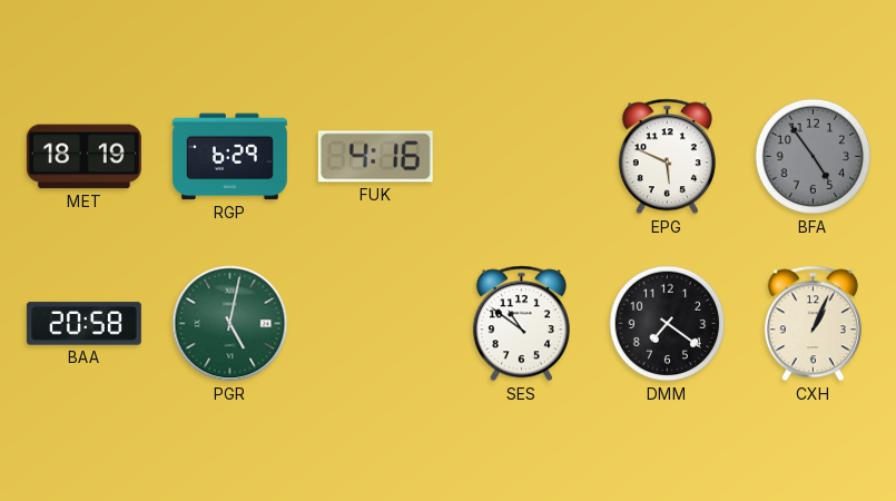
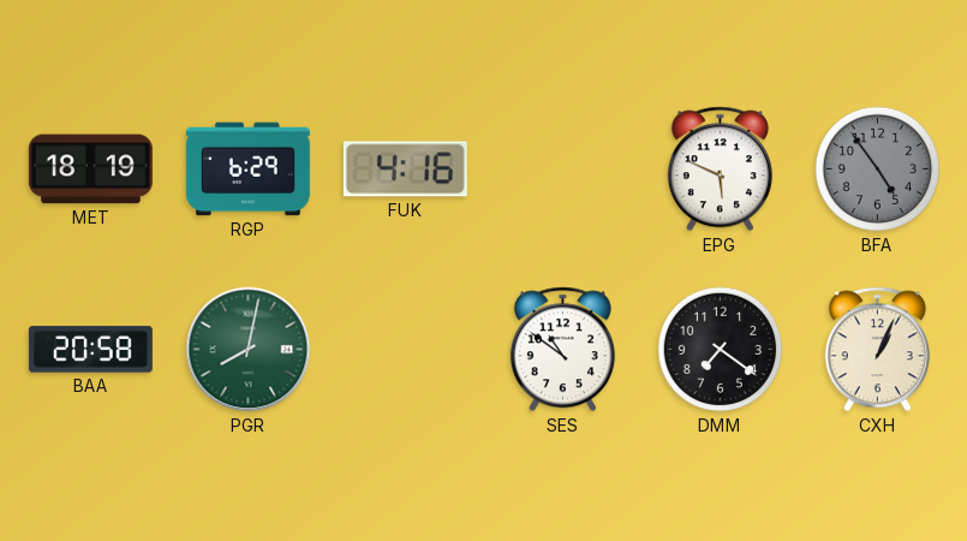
PGR: 5:02 -> 8:02
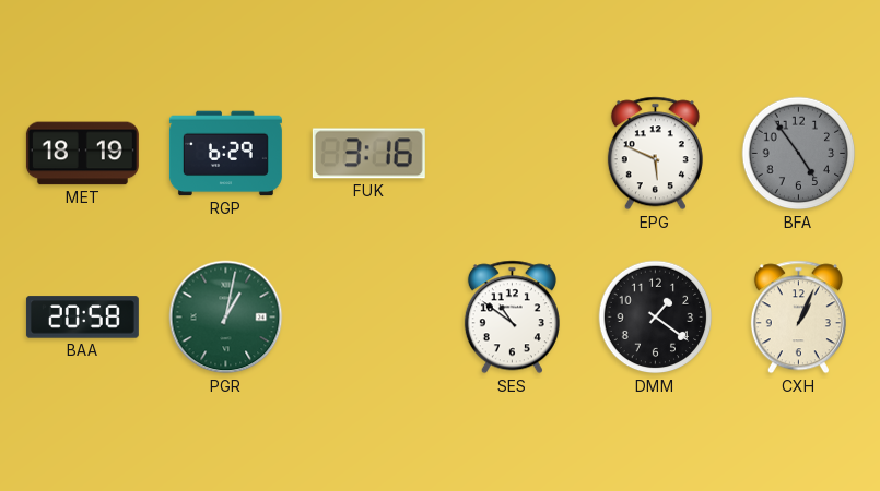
FUK: 4:16 -> 3:16
PGR: 8:02 -> 1:02
DMM: 7:21 -> 1:21
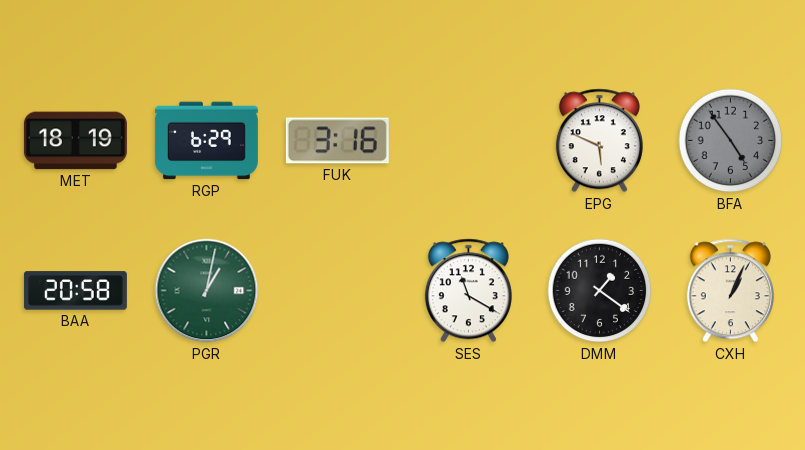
SES: 10:51 -> 11:20
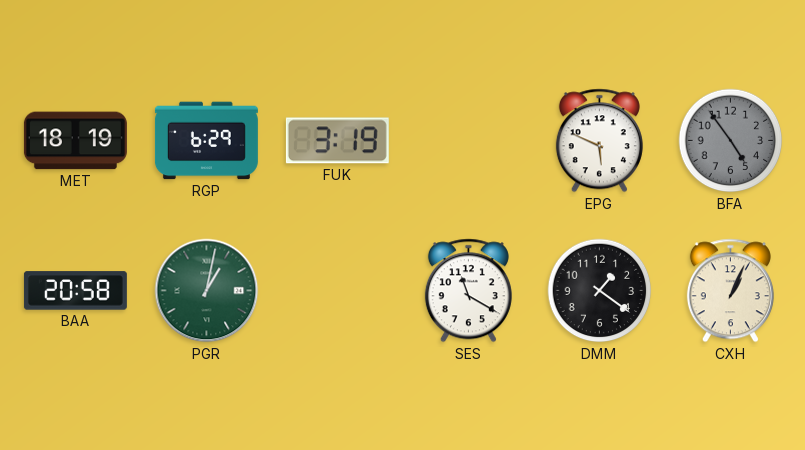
FUK: 3:16 -> 3:19
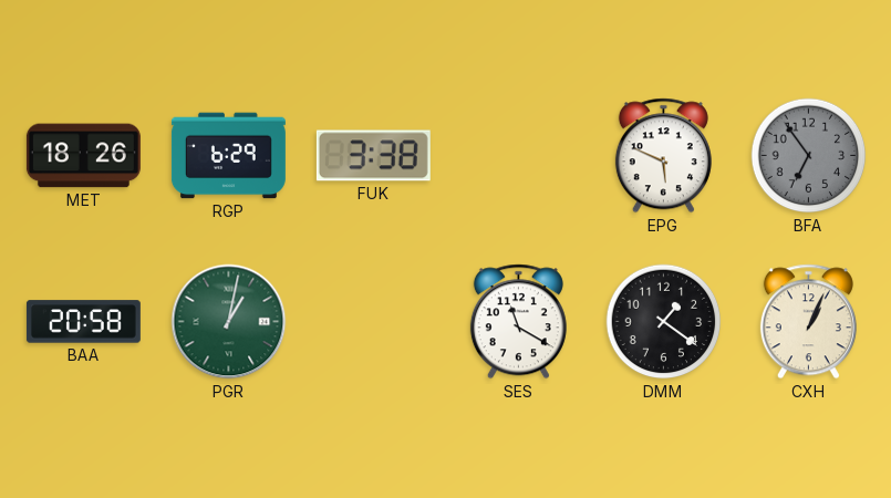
MET: 18:19 -> 18:26
FUK: 3:19 -> 3:38
BFA: 4:54 -> 6:54
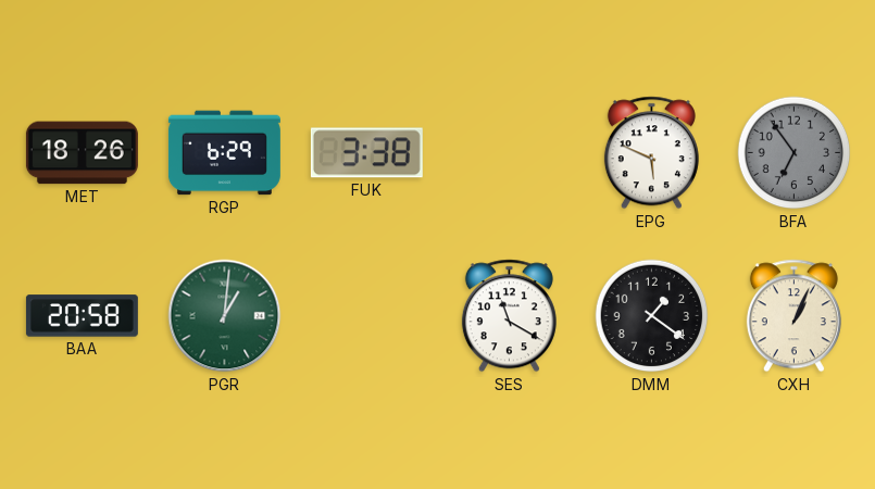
PGR: 1:02 -> 1:01
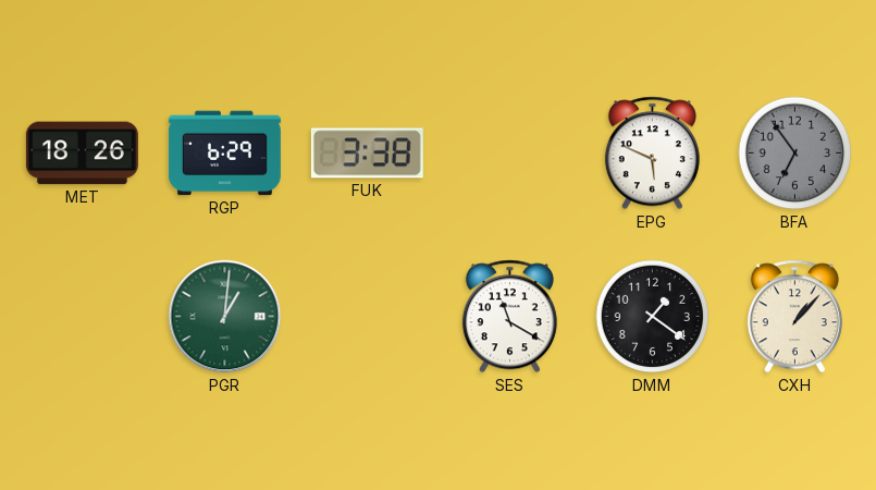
BAA: 20:58 -> none
CXH: 1:04 -> 1:07
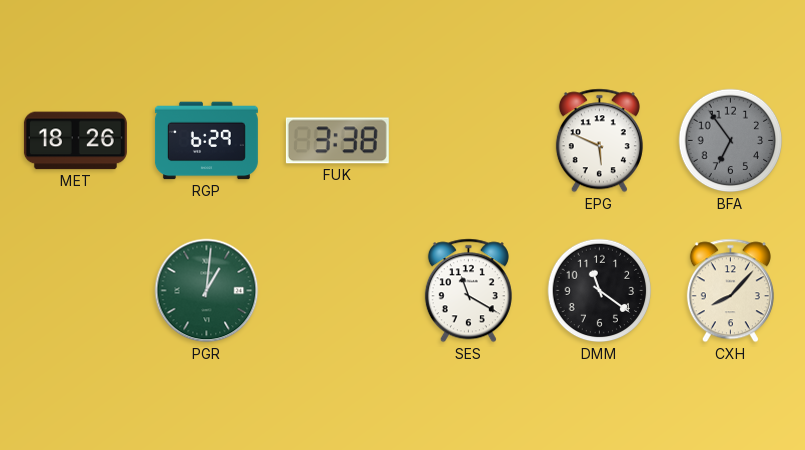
DMM: 1:21 -> 11:21
CXH: 1:07 -> 8:07
